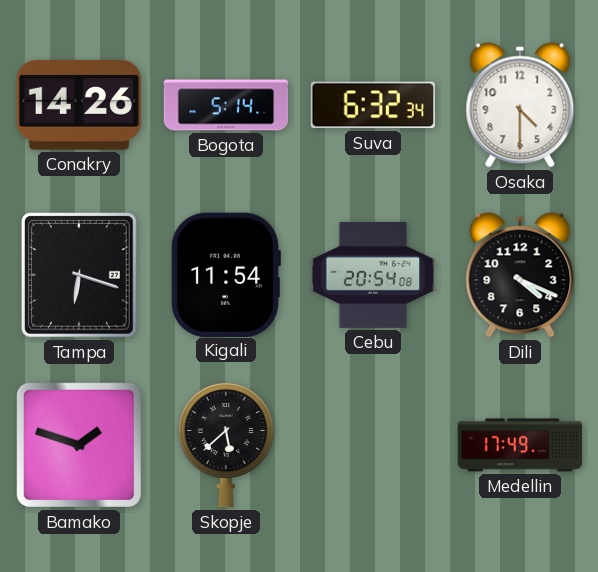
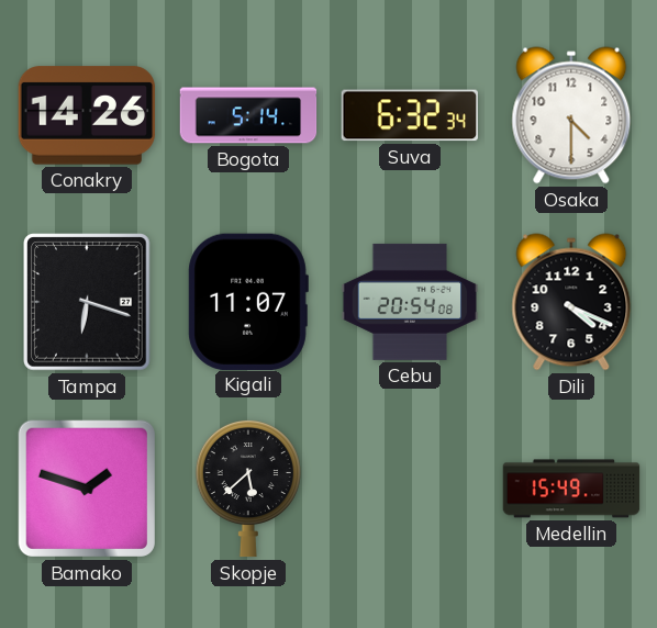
Kigali: 11:54 -> 11:07
Medellin: 17:49 -> 15:49
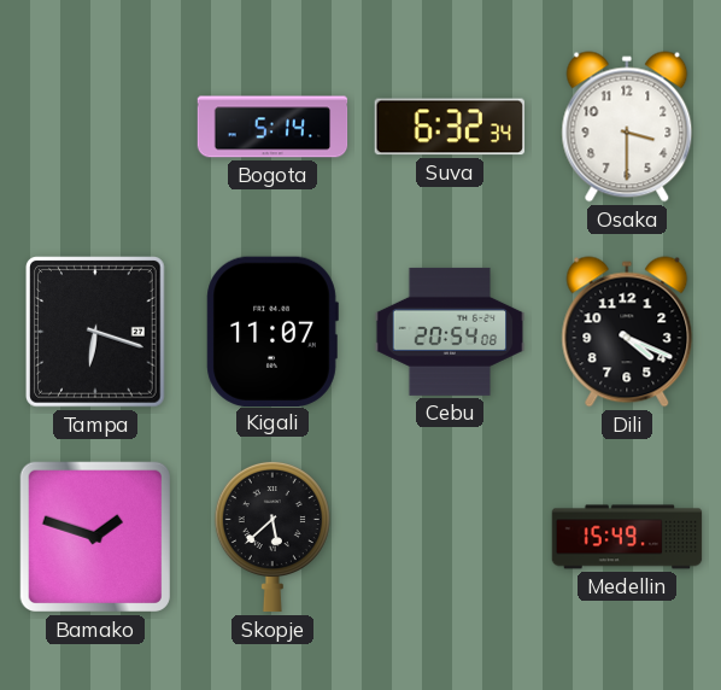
Conakry: 14:26 -> none
Osaka: 4:30 -> 3:30
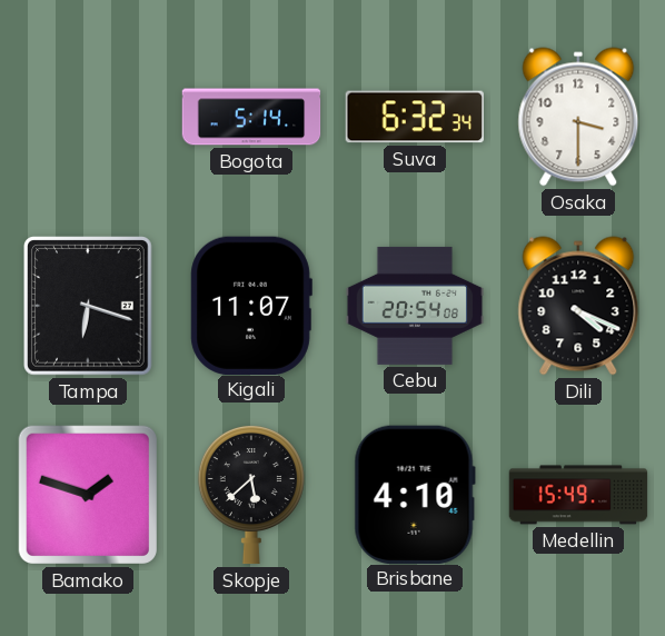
Brisbane: none -> 4:10
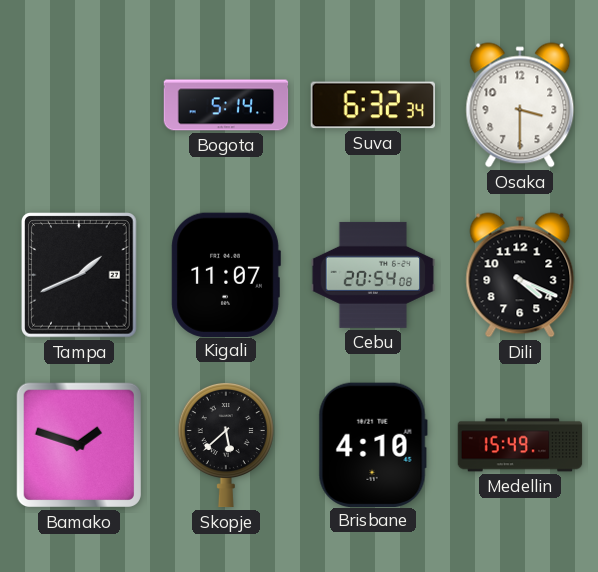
Tampa: 6:18 -> 1:41
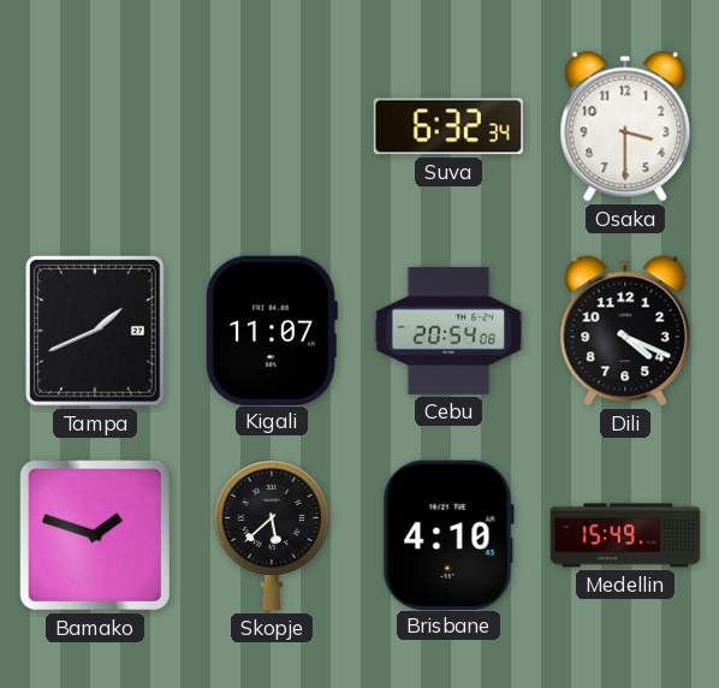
Bogota: 5:14 -> none
